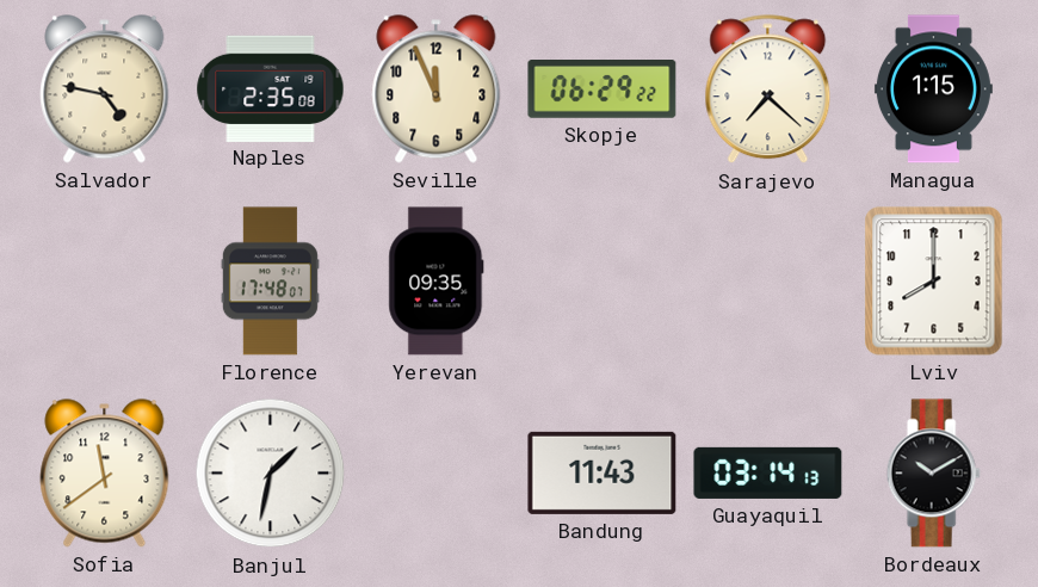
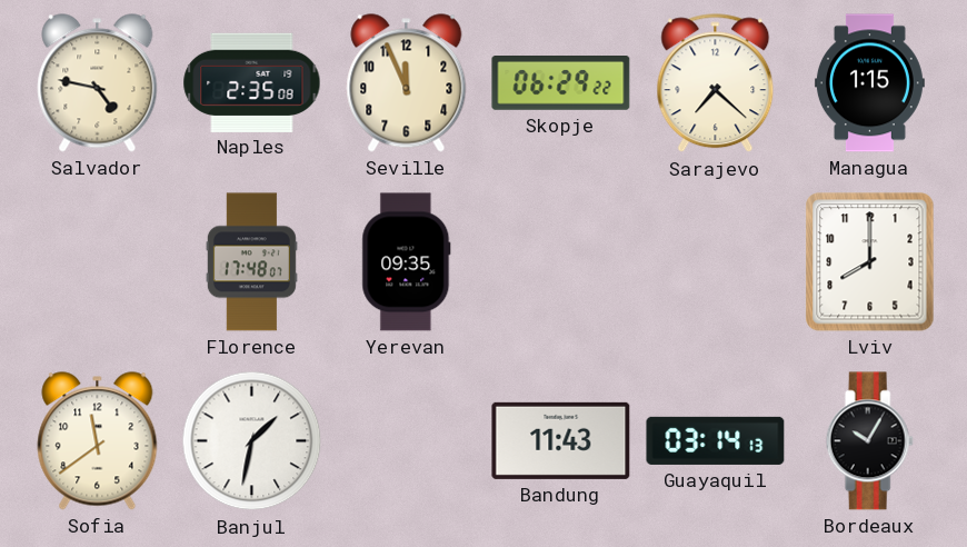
Bordeaux: 10:10 -> 10:05
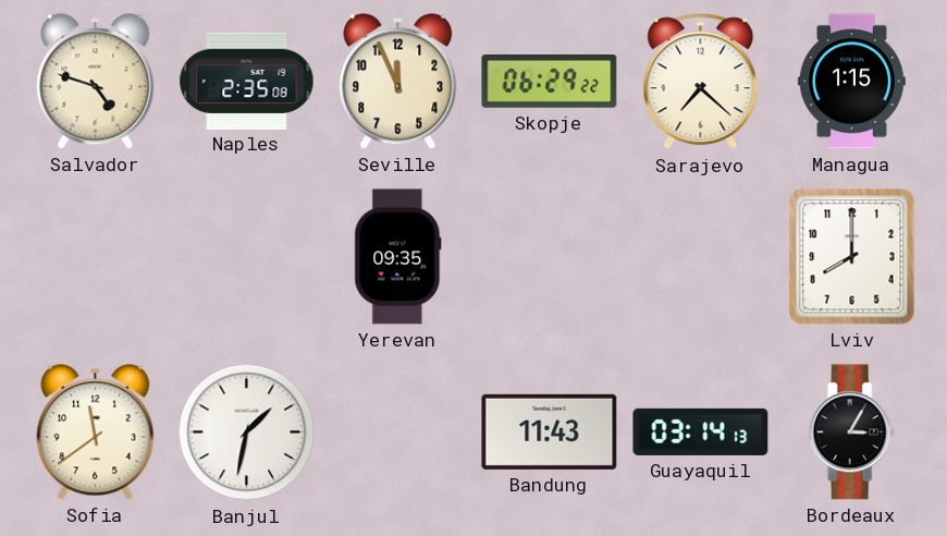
Salvador: 4:47 -> 4:48
Florence: 17:48 -> none
Bordeaux: 10:05 -> 3:05
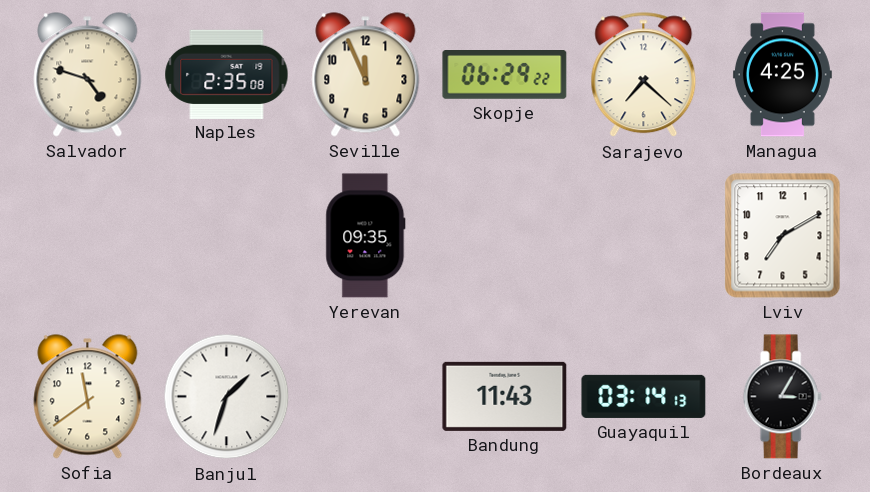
Managua: 1:15 -> 4:25
Lviv: 8:00 -> 7:10
Banjul: 1:32 -> 1:33
